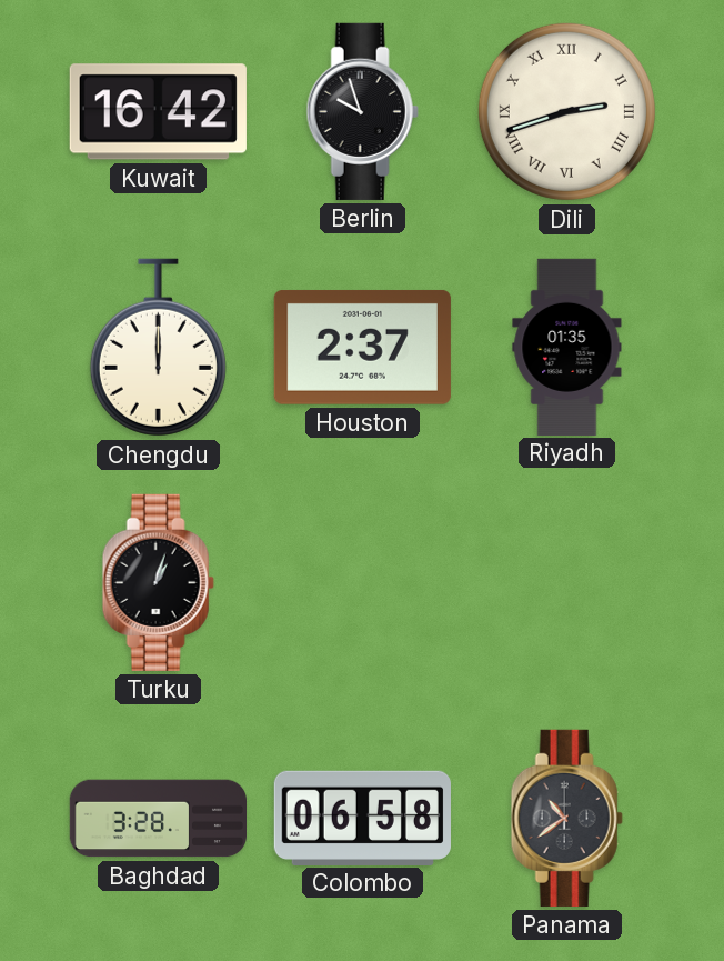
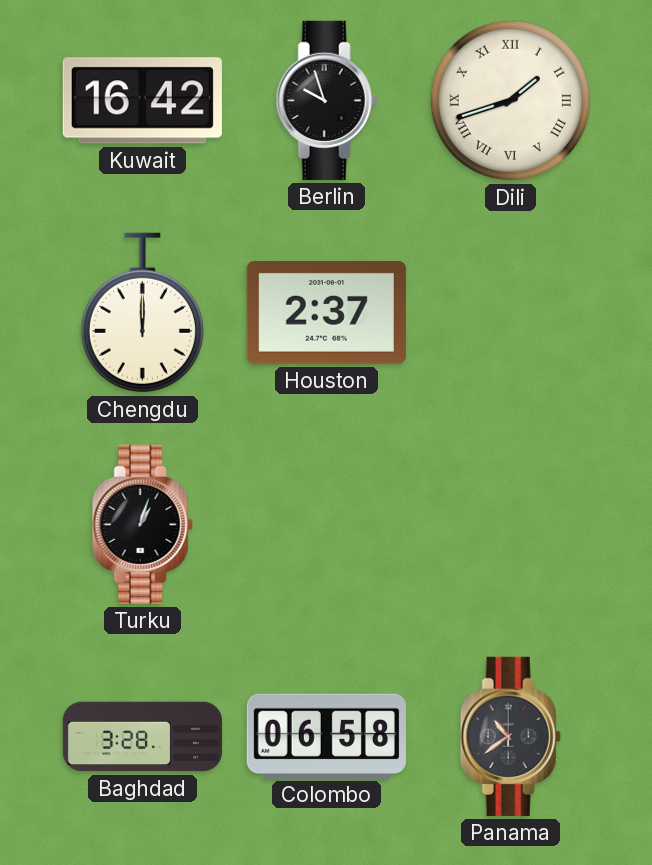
Dili: 2:42 -> 1:42
Riyadh: 01:35 -> none
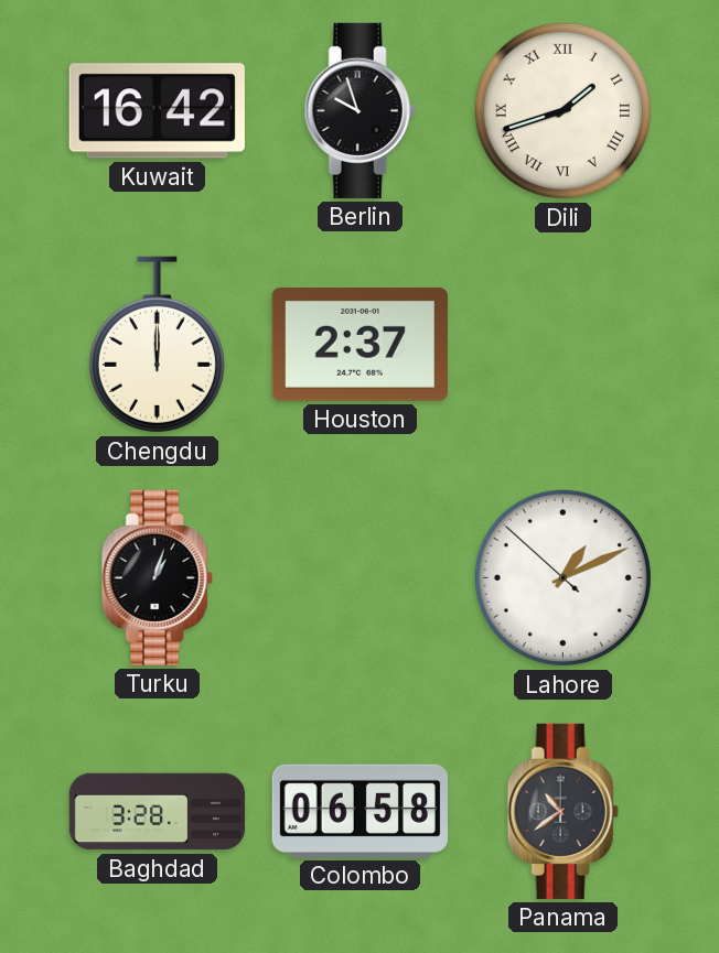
Lahore: none -> 1:10
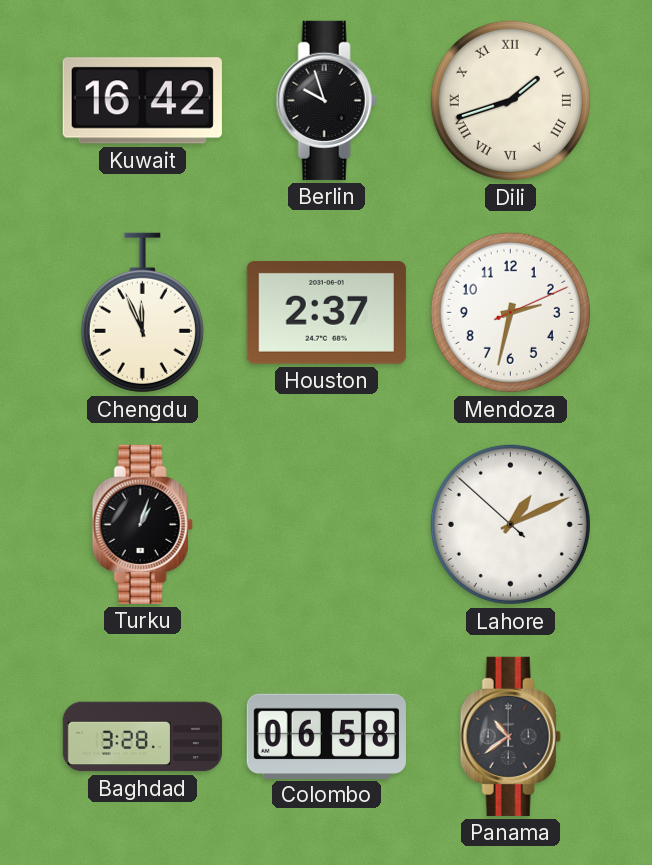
Chengdu: 12:00 -> 11:56
Mendoza: none -> 2:32
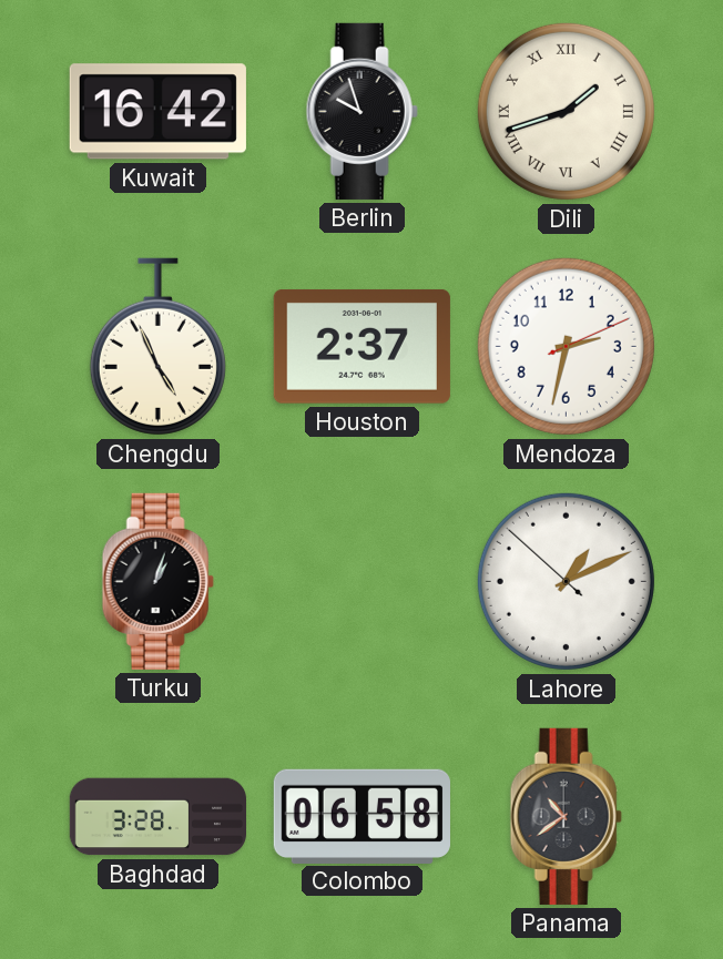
Chengdu: 11:56 -> 4:56
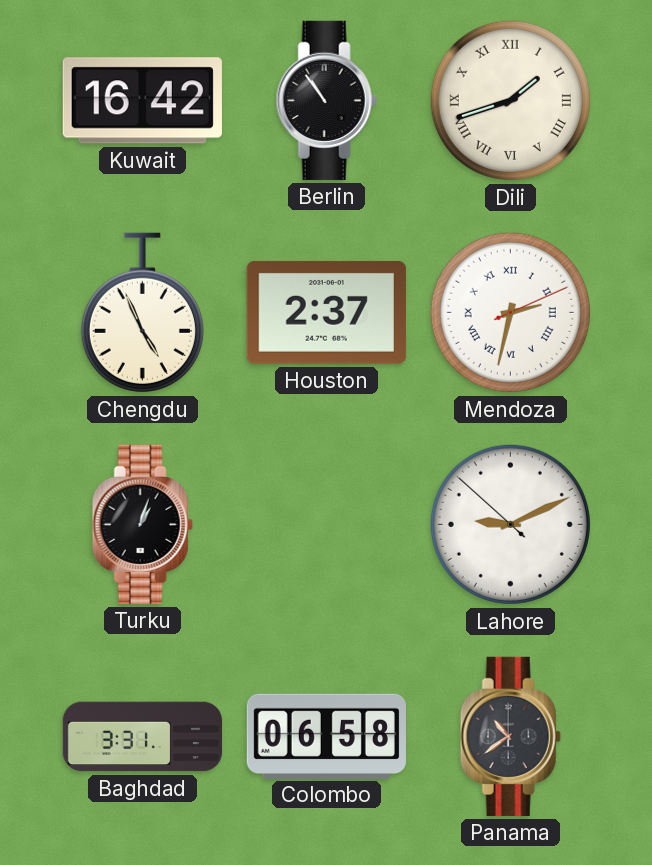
Berlin: 9:57 -> 10:54
Mendoza numerals: Arabic -> Roman
Lahore: 1:10 -> 9:10
Baghdad: 3:28 -> 3:31
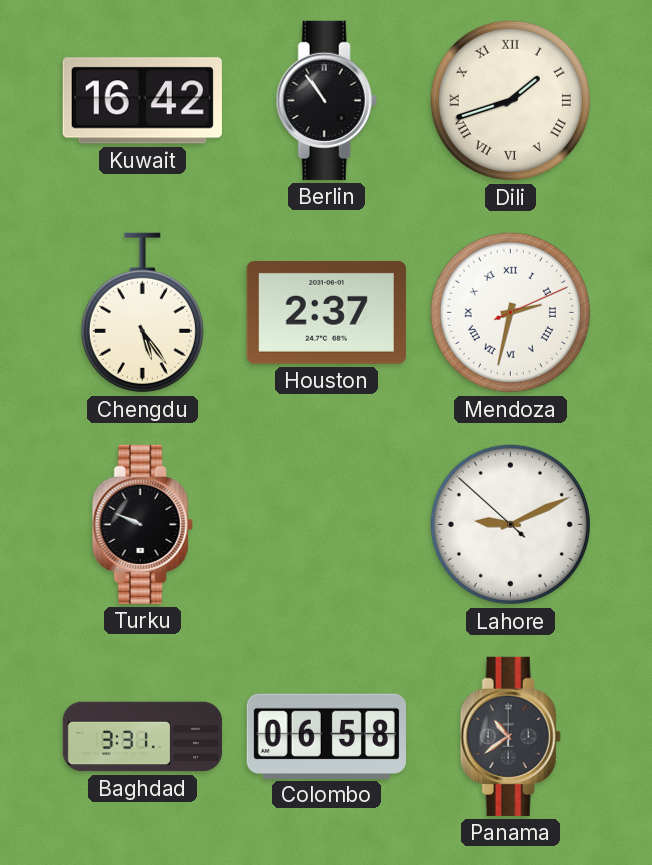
Chengdu: 4:56 -> 5:24
Turku: 1:03 -> 9:49
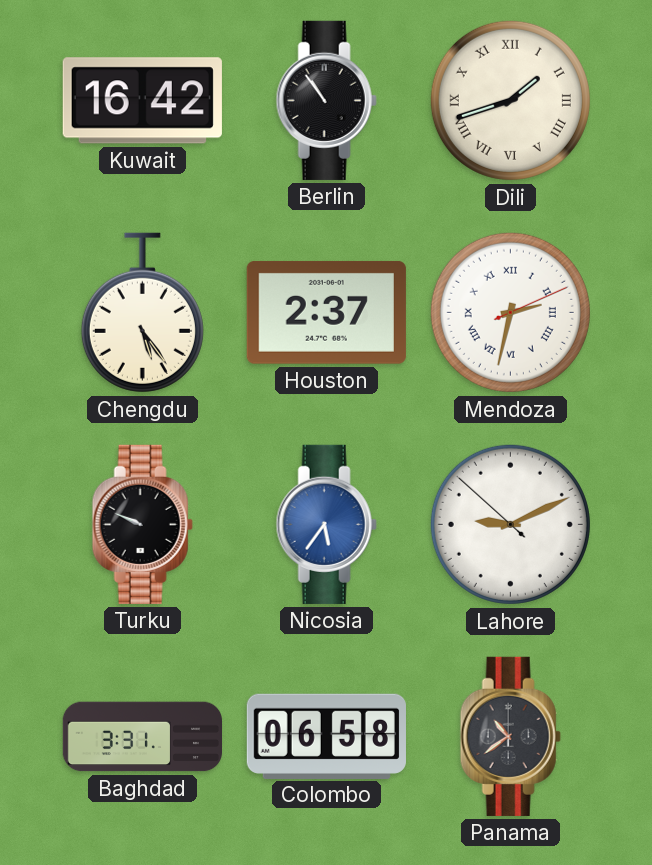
Nicosia: none -> 5:36
